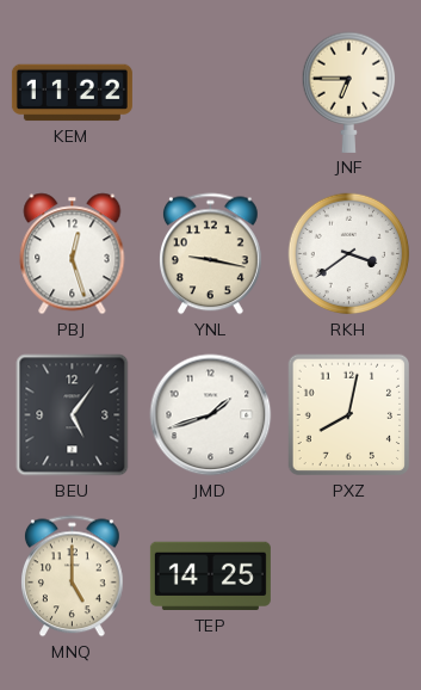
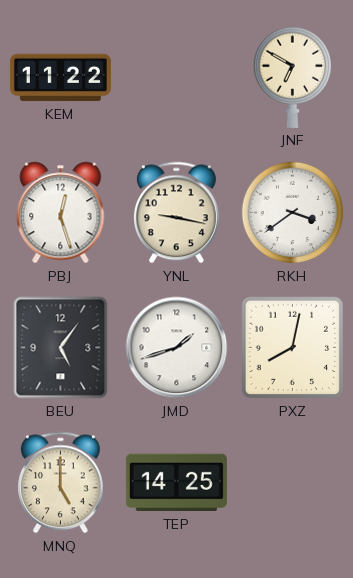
JNF: 6:45 -> 6:50
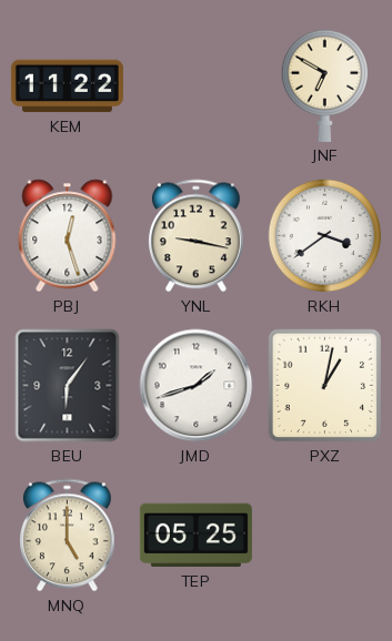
BEU: 5:06 -> 6:06
PXZ: 8:02 -> 1:02
TEP: 14:25 -> 05:25
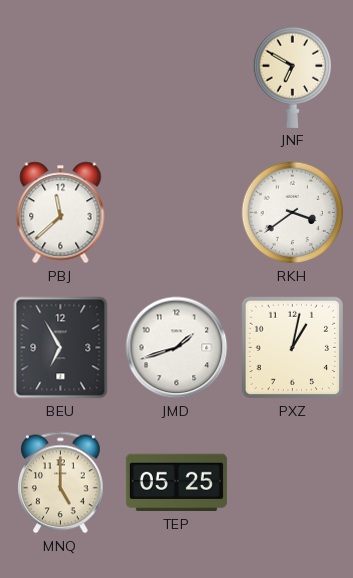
KEM: 11:22 -> none
PBJ: 12:27 -> 11:38
YNL: 9:17 -> none
BEU: 6:06 -> 6:55
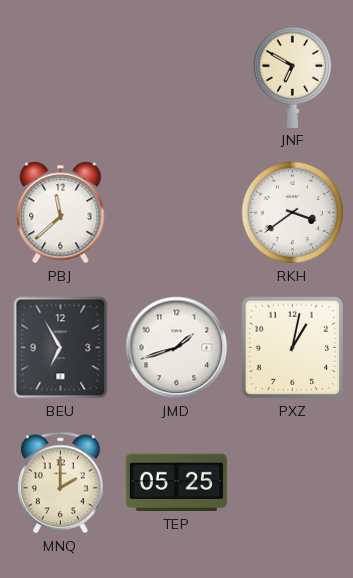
MNQ: 5:00 -> 2:00
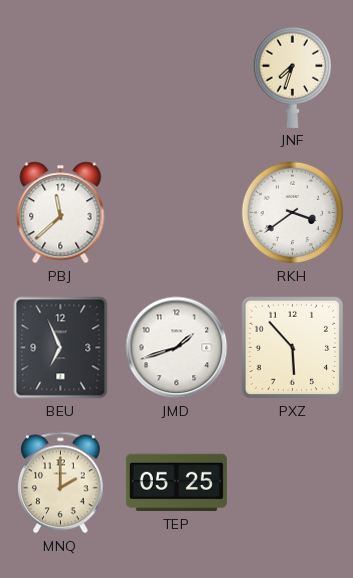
JNF: 6:50 -> 7:33
BEU: 6:55 -> 6:56
PXZ: 1:02 -> 5:53
